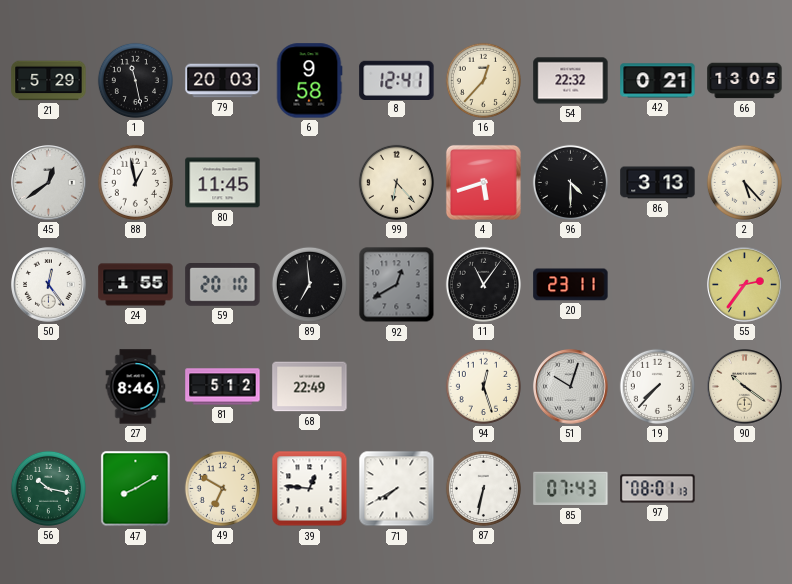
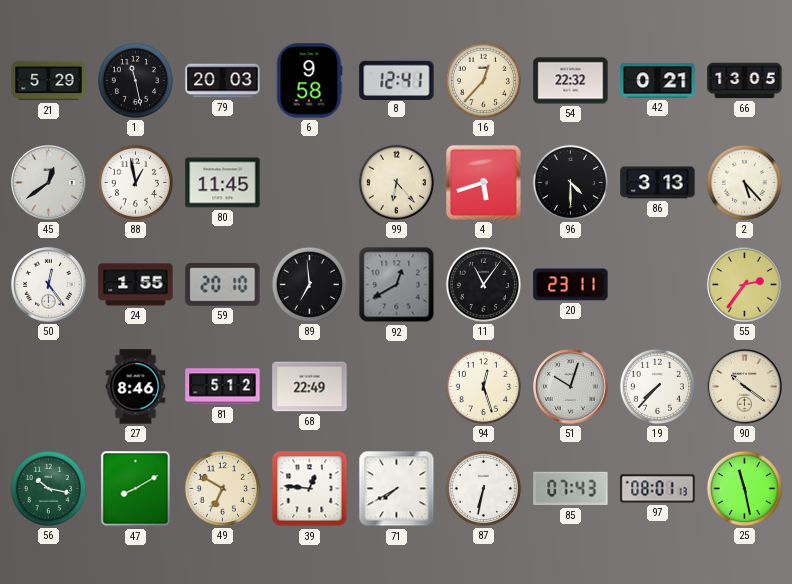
25: none -> 11:28
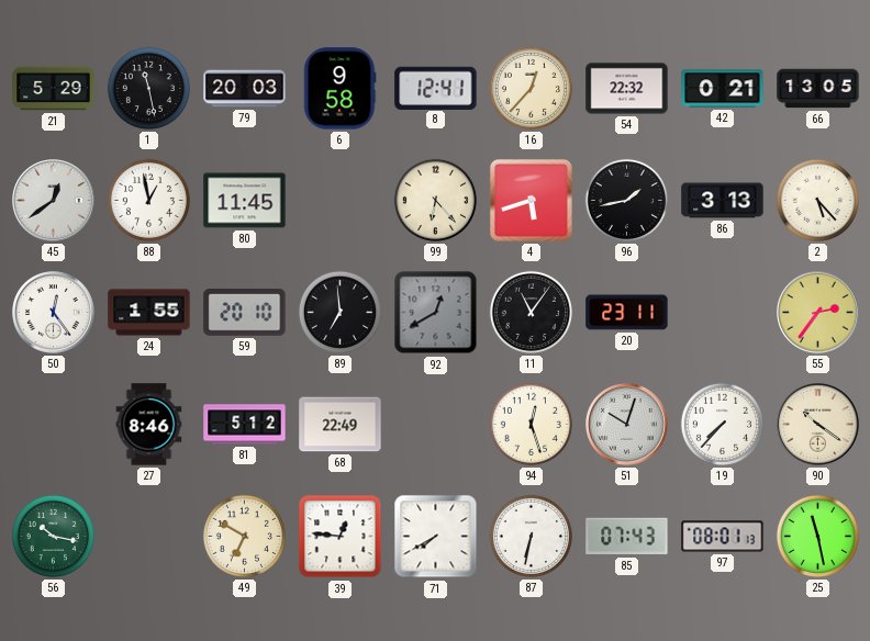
96: 4:30 -> 1:43
47: 8:10 -> none
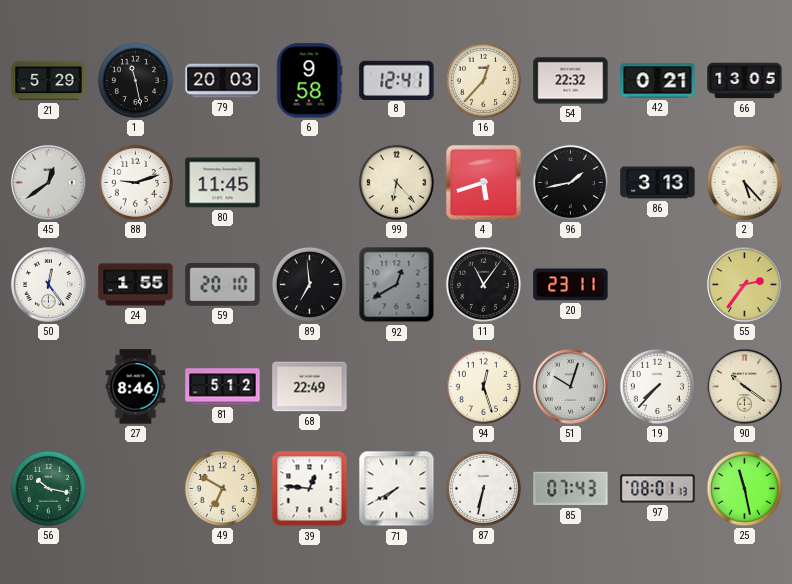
88: 12:58 -> 9:12
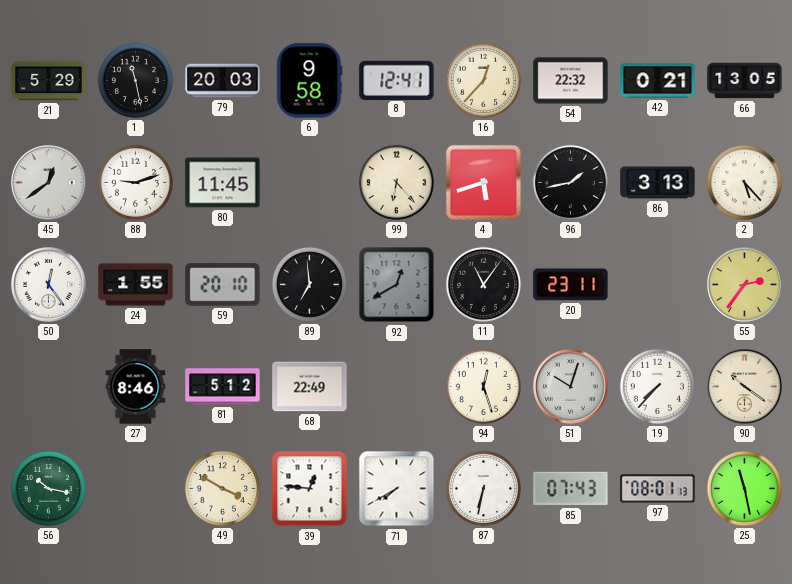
49: 6:50 -> 3:50
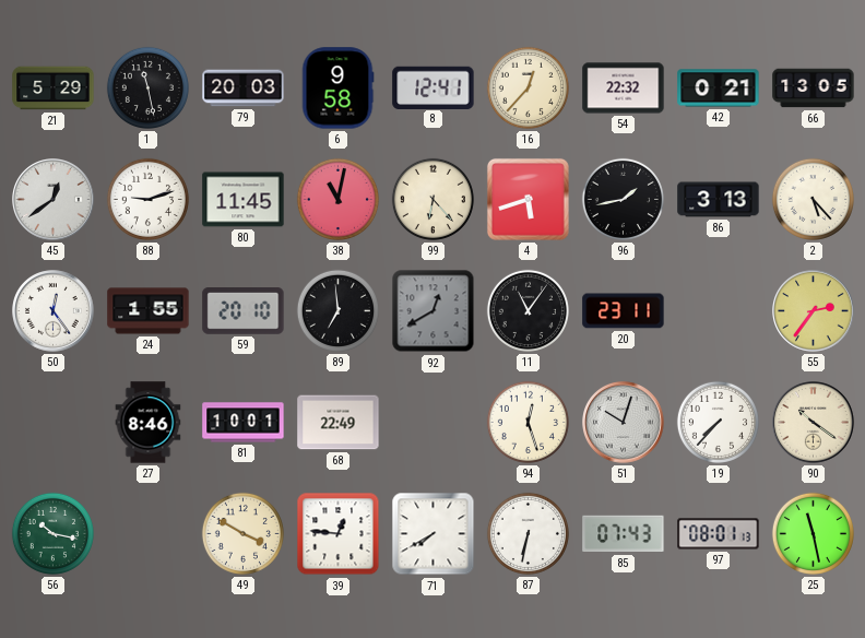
38: none -> 11:02
81: 5:12 -> 10:01
